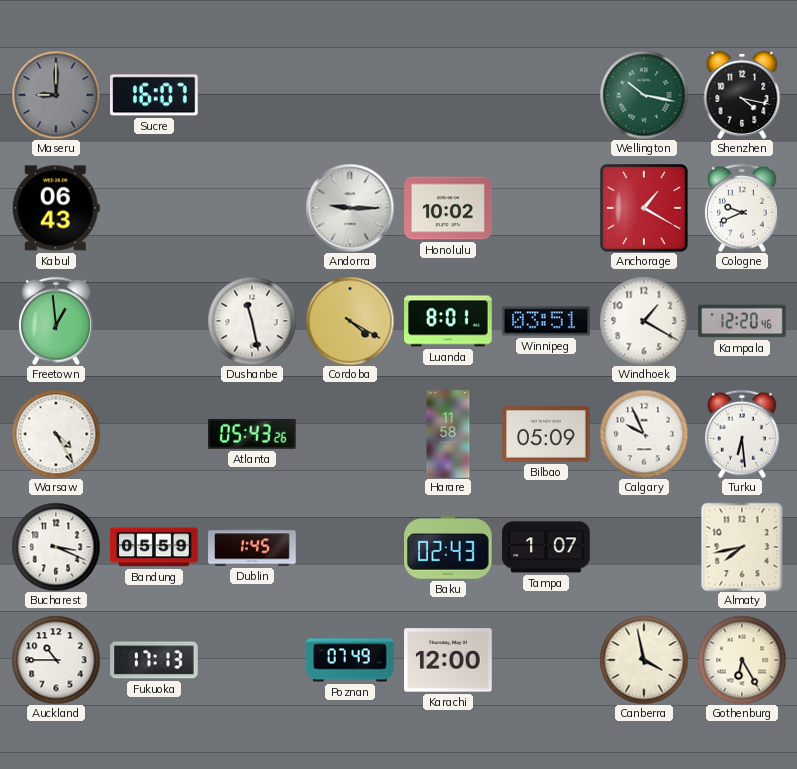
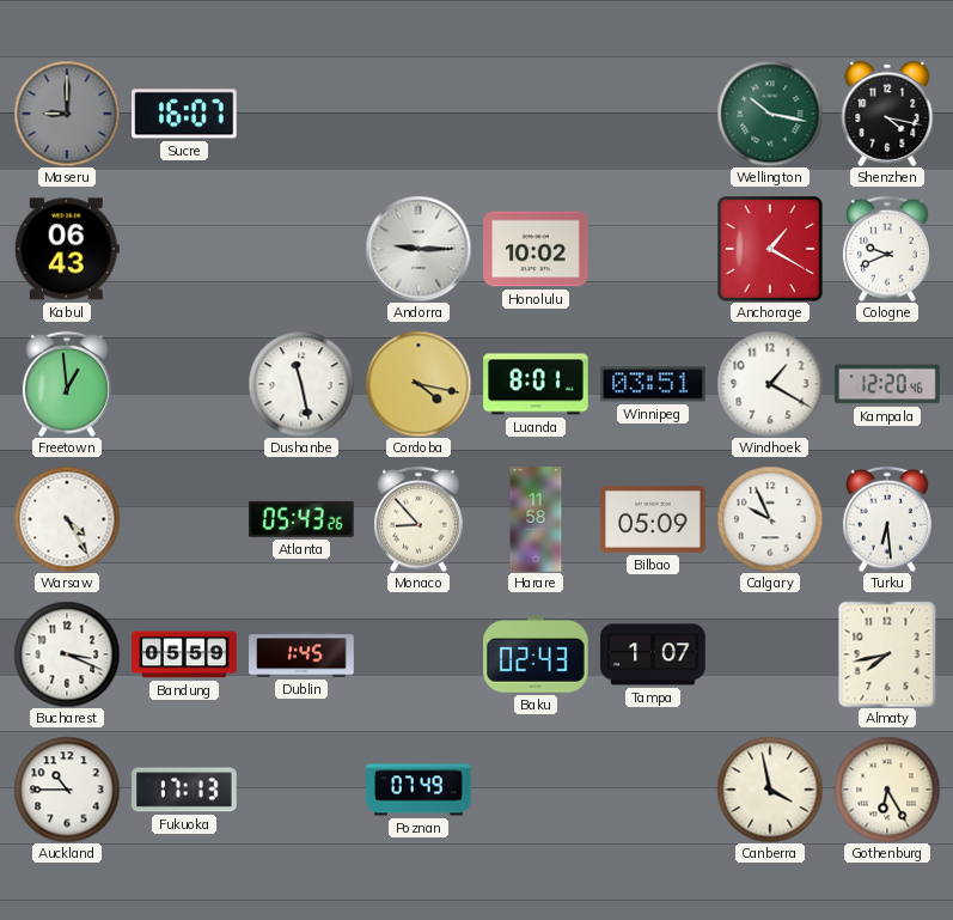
Cordoba: 4:20 -> 4:17
Monaco: none -> 8:53
Karachi: 12:00 -> none
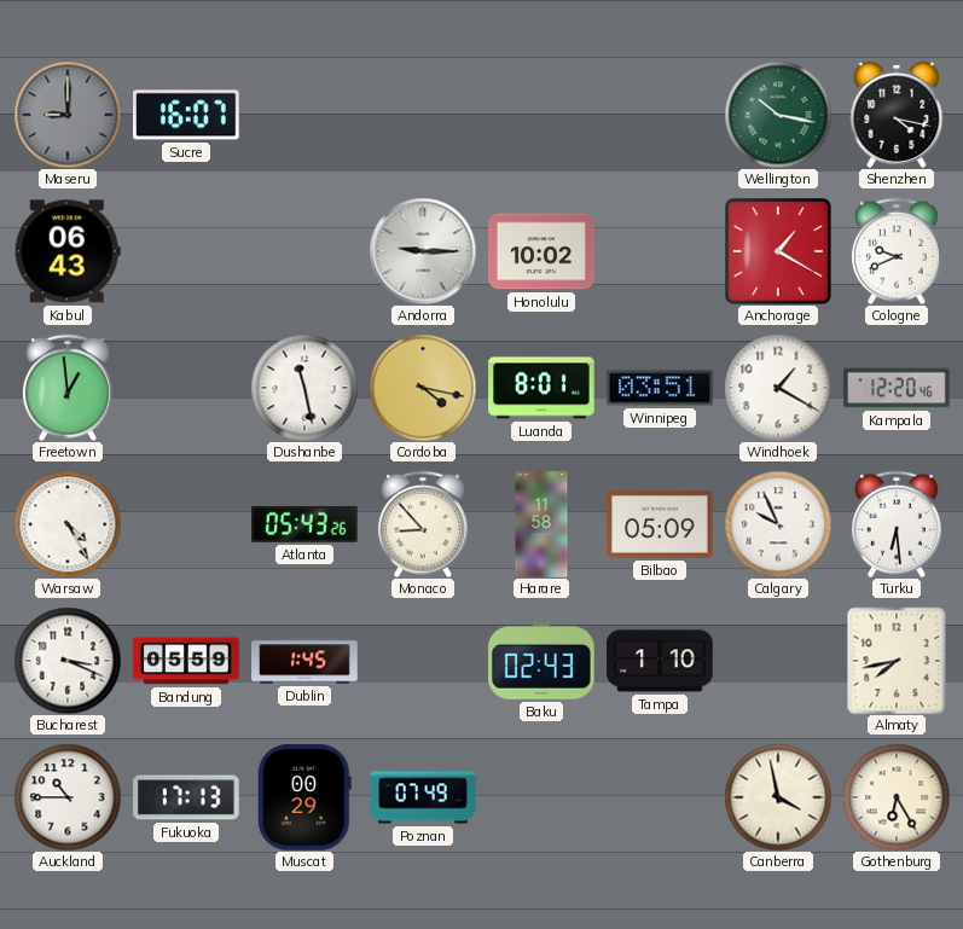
Tampa: 1:07 -> 1:10
Muscat: none -> 00:29
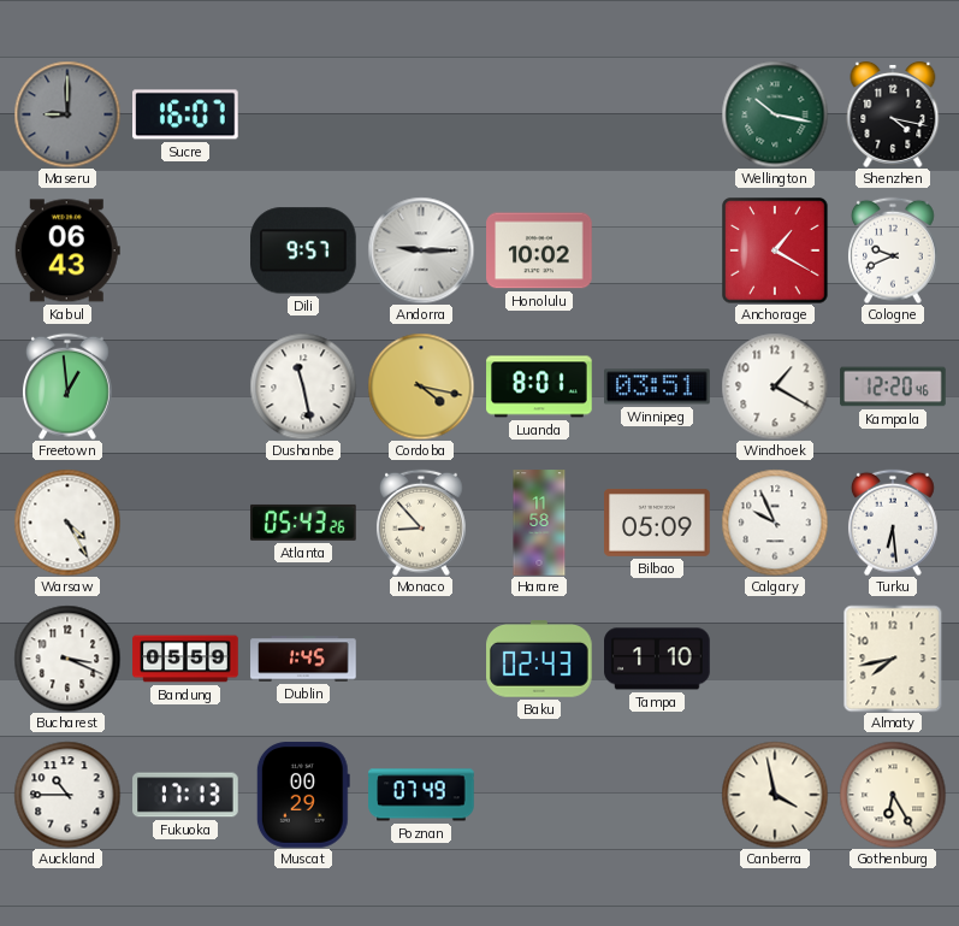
Dili: none -> 9:57
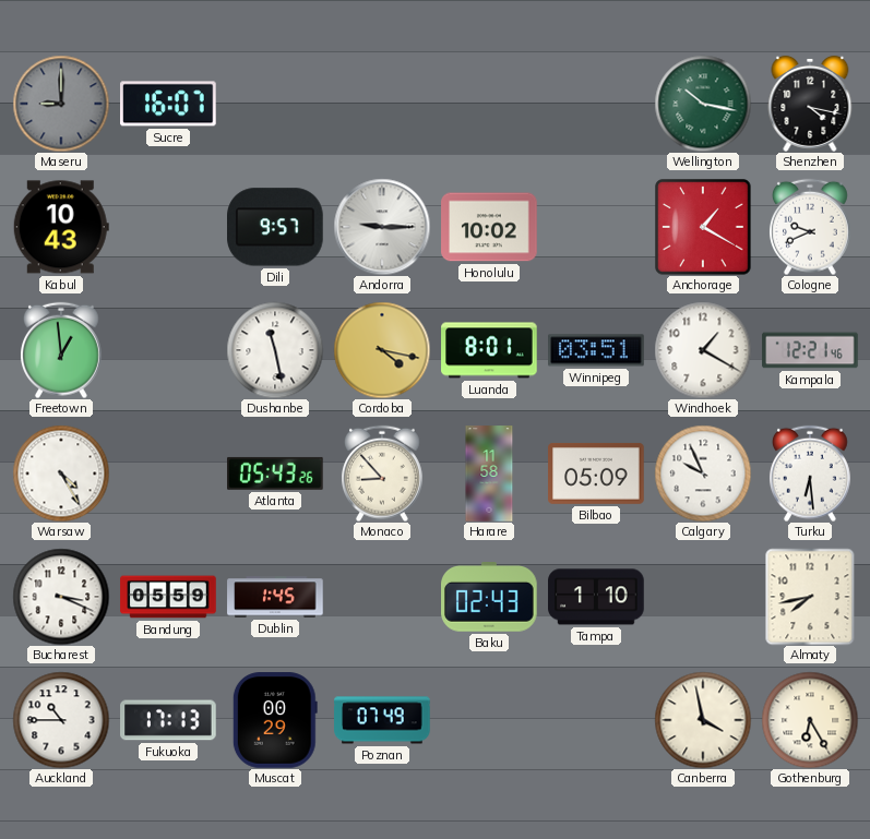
Kabul: 06:43 -> 10:43
Kampala: 12:20 -> 12:21
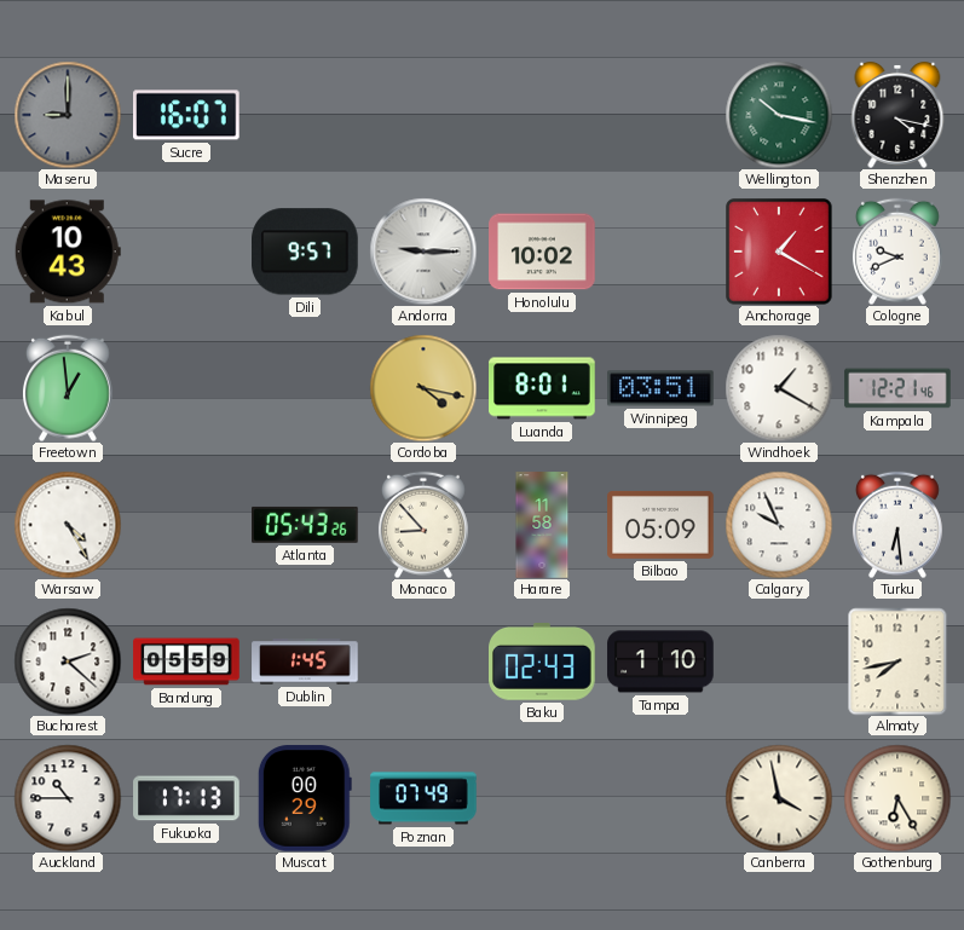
Dushanbe: 11:28 -> none
Bucharest: 3:19 -> 2:22
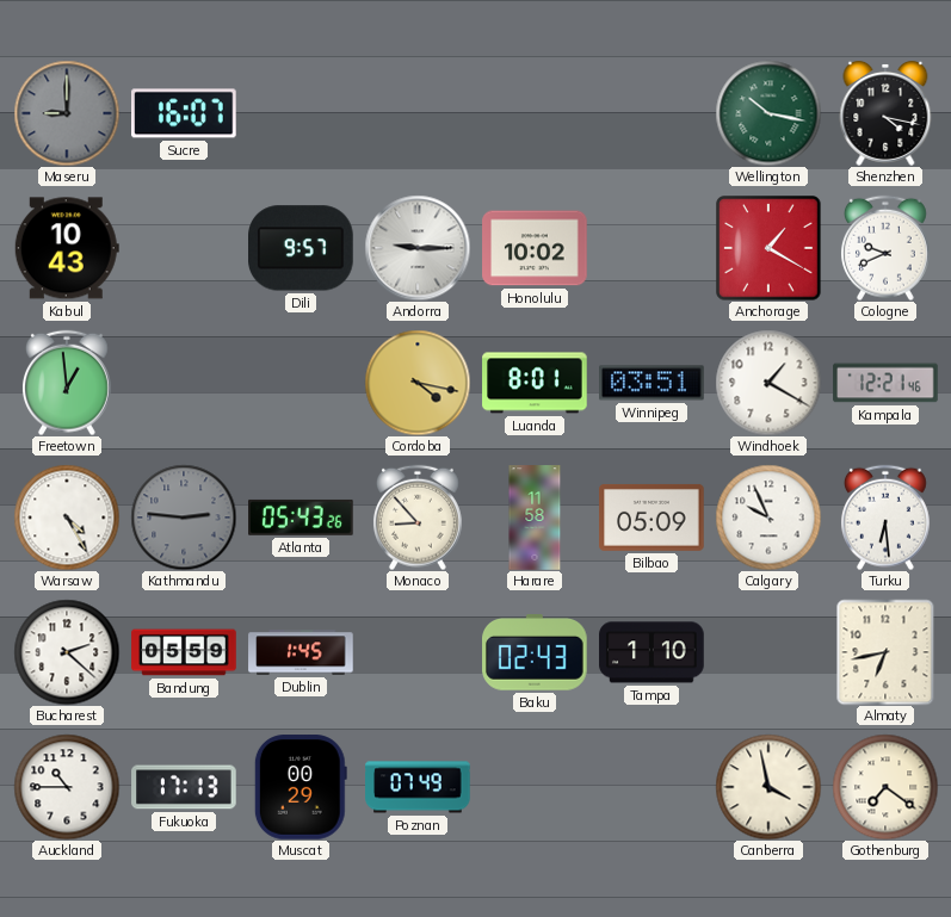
Kathmandu: none -> 2:46
Almaty: 7:43 -> 6:43
Gothenburg: 6:25 -> 7:21
